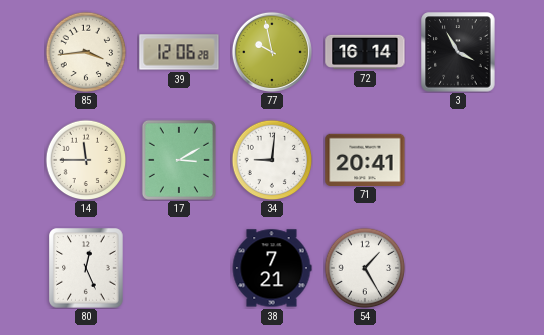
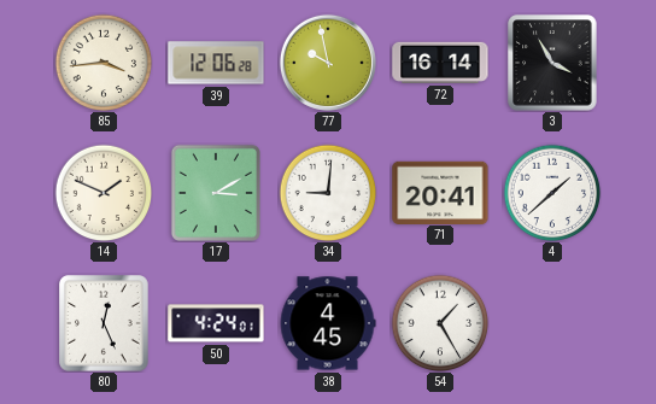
14: 11:45 -> 1:49
4: none -> 1:38
50: none -> 4:24
38: 7:21 -> 4:45
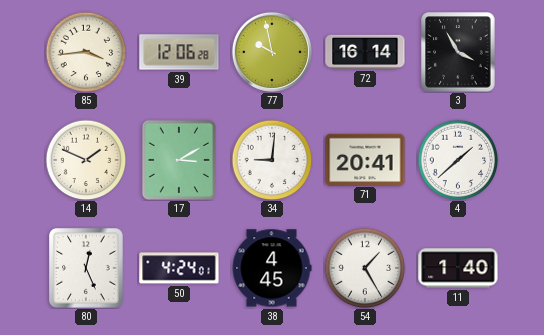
11: none -> 1:40
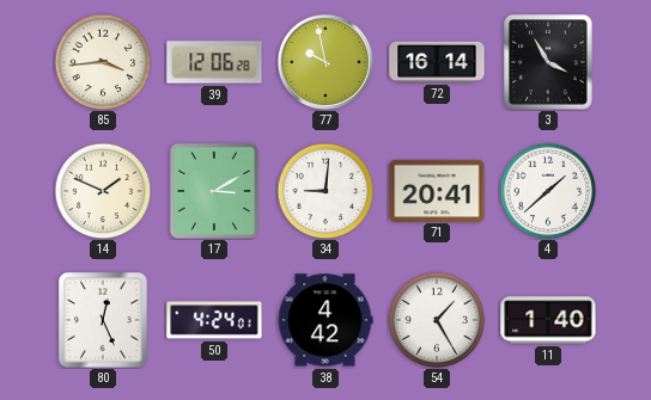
38: 4:45 -> 4:42
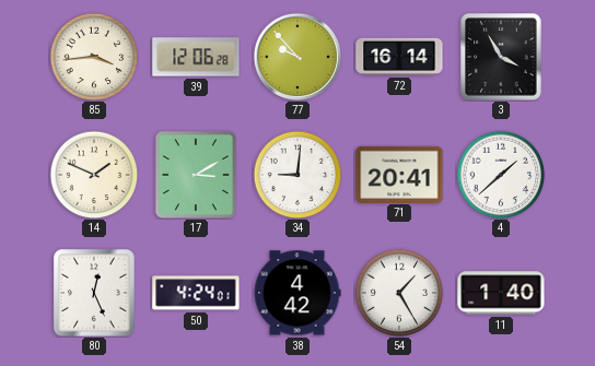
77: 9:58 -> 9:53
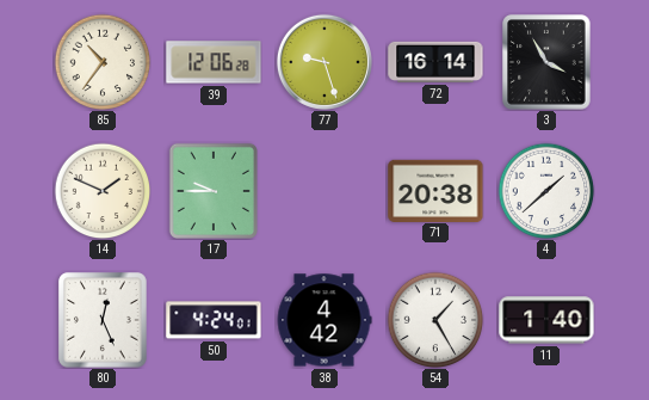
85: 3:44 -> 10:36
77: 9:53 -> 9:27
17: 3:10 -> 9:45
34: 9:01 -> none
71: 20:41 -> 20:38
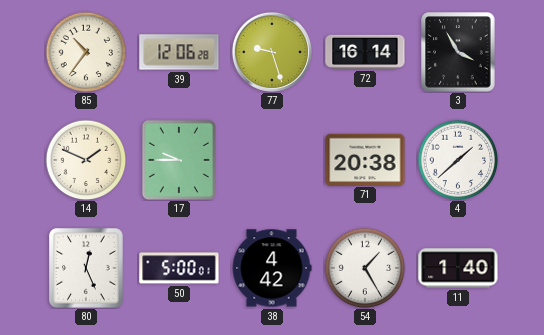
50: 4:24 -> 5:00
